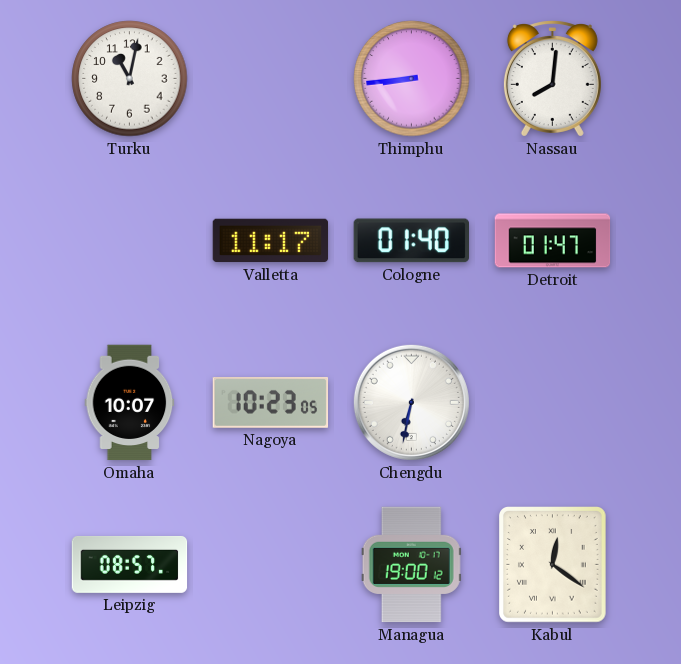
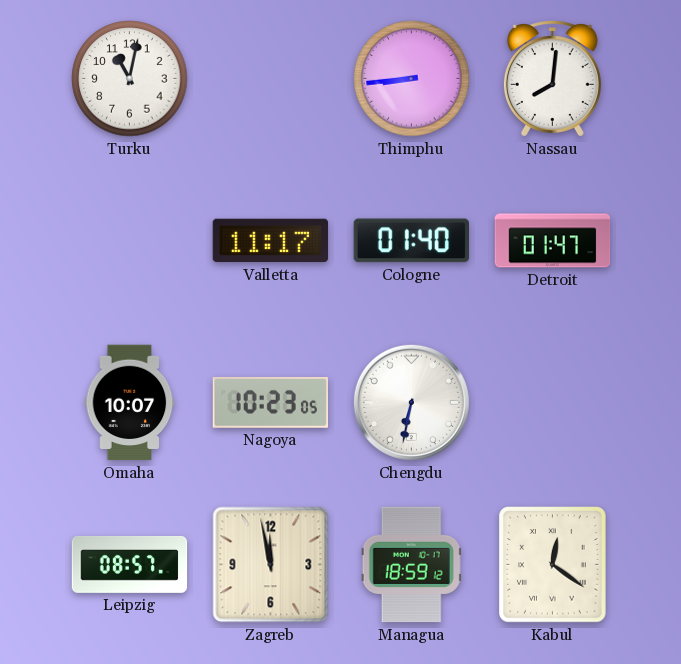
Zagreb: none -> 11:58
Managua: 19:00 -> 18:59
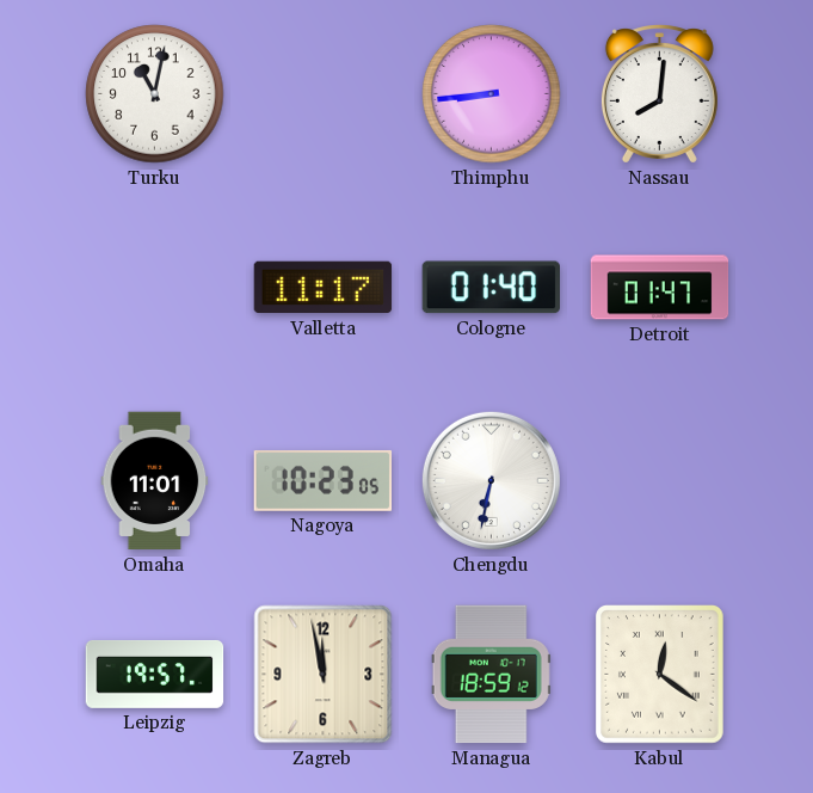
Omaha: 10:07 -> 11:01
Leipzig: 08:57 -> 19:57
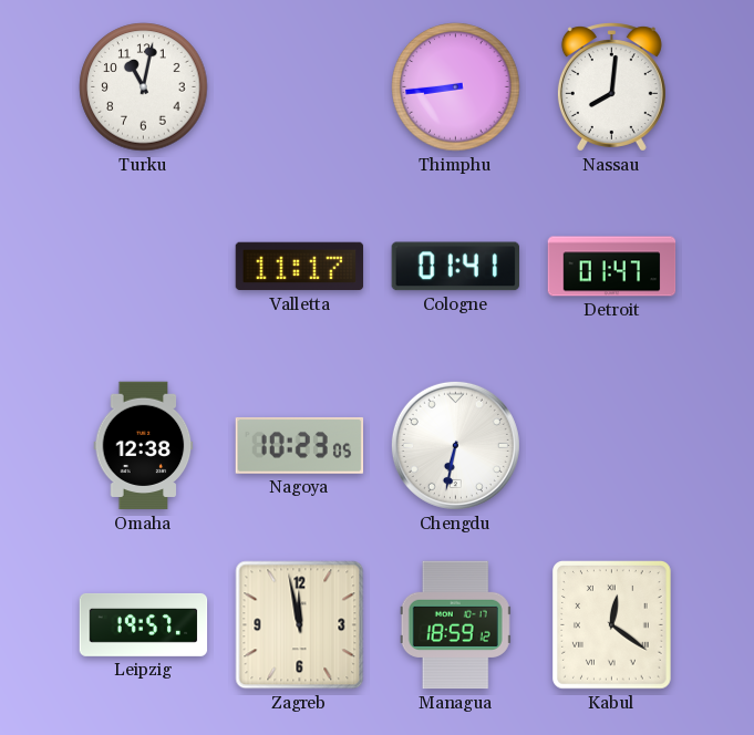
Cologne: 01:40 -> 01:41
Omaha: 11:01 -> 12:38
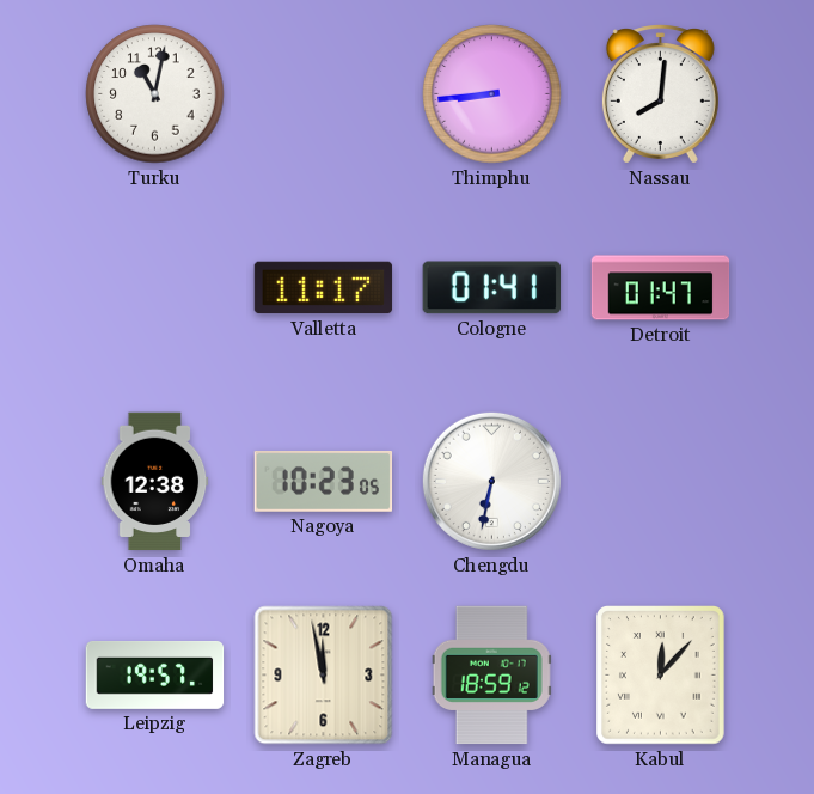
Kabul: 12:21 -> 12:07
